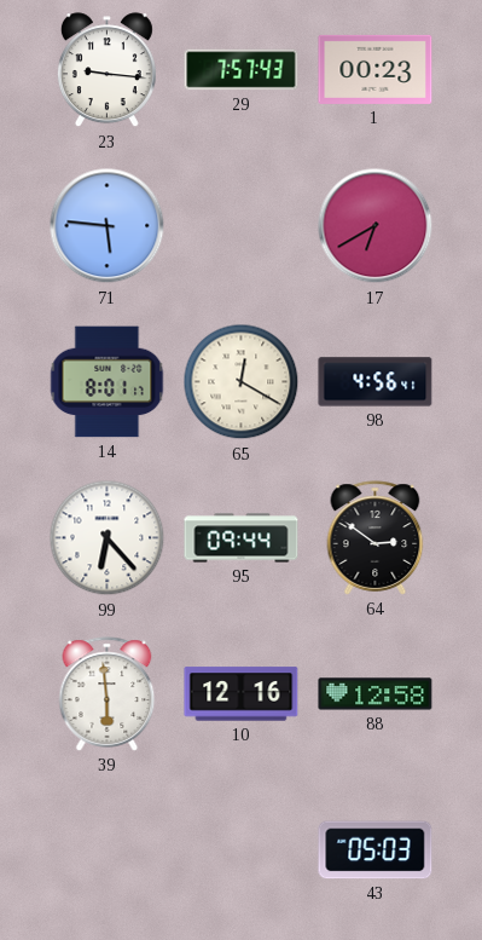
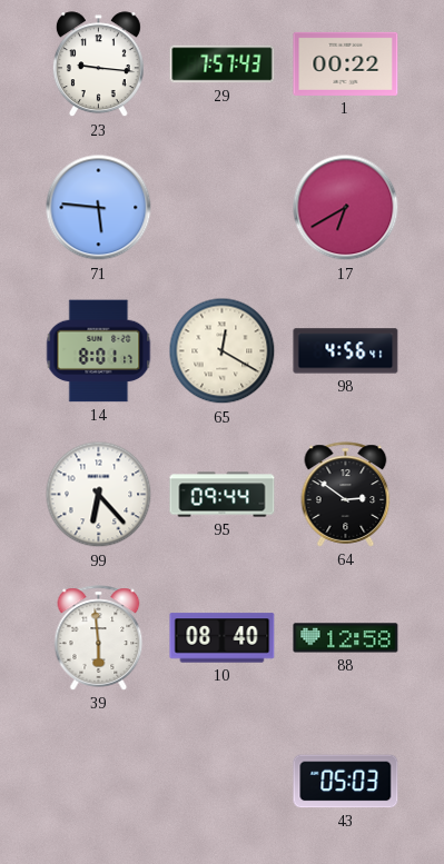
1: 00:23 -> 00:22
10: 12:16 -> 08:40
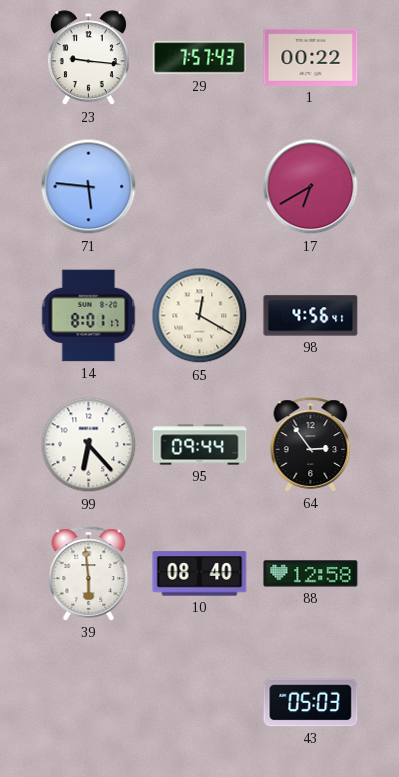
64: 2:51 -> 2:54
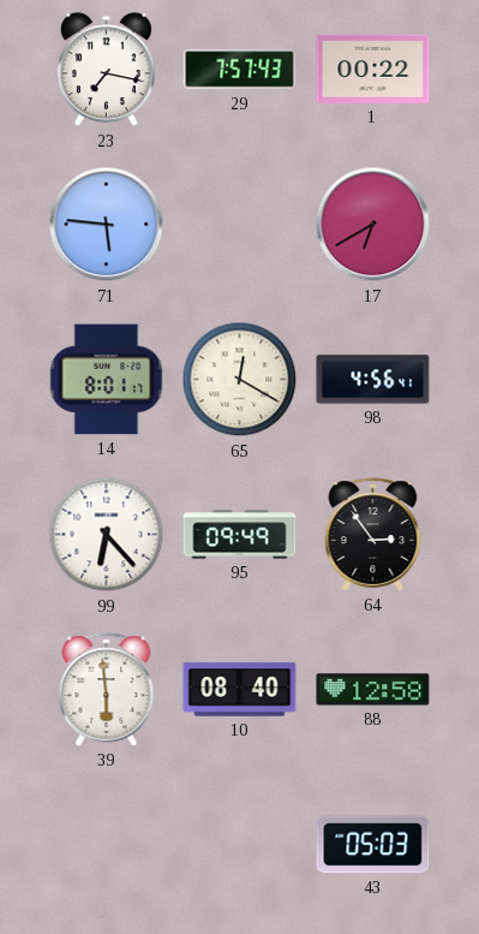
23: 9:16 -> 7:17
95: 09:44 -> 09:49
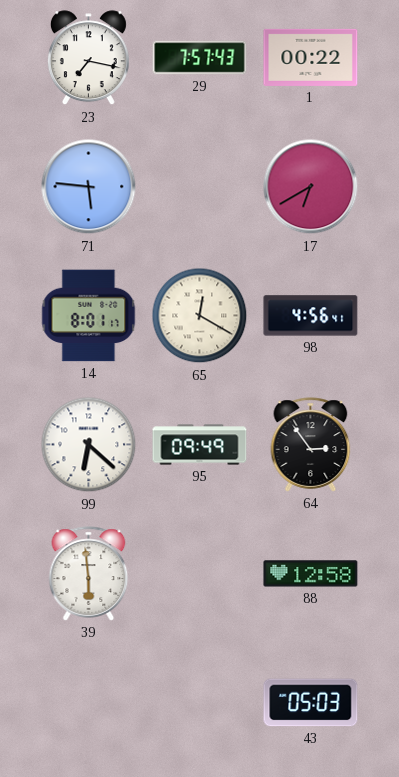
99: 6:23 -> 6:22
10: 08:40 -> none
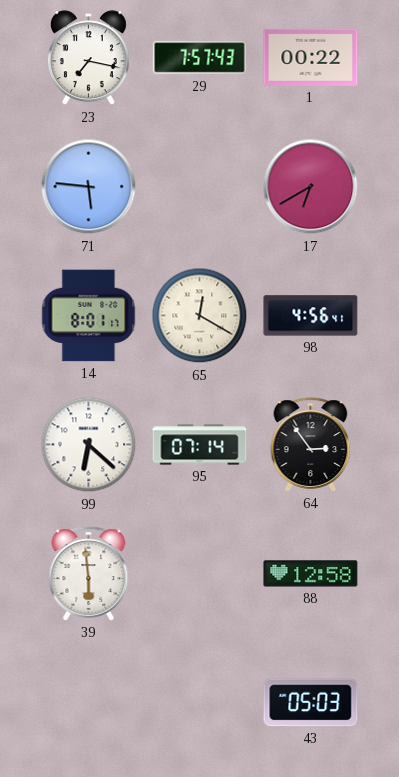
95: 09:49 -> 07:14
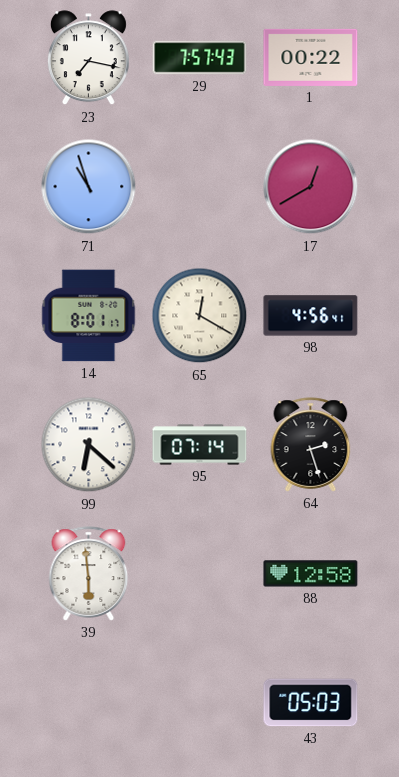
71: 5:46 -> 10:57
17: 6:40 -> 12:40
64: 2:54 -> 2:27
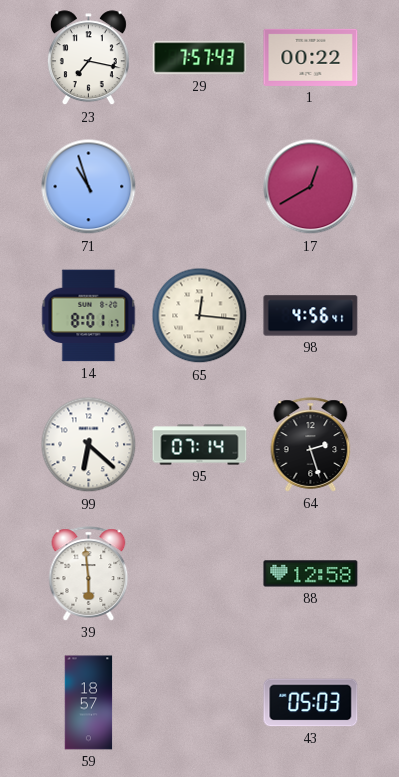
65: 12:20 -> 12:16
59: none -> 18:57
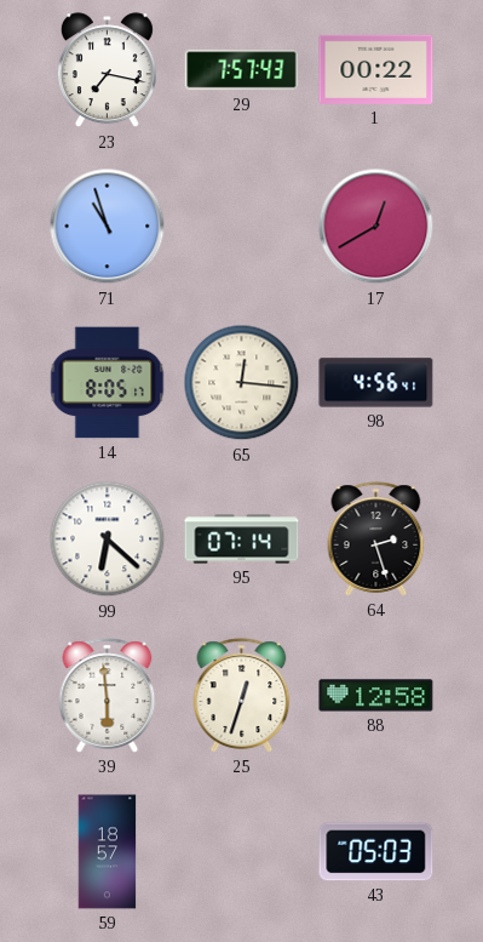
14: 8:01 -> 8:05
25: none -> 12:33
